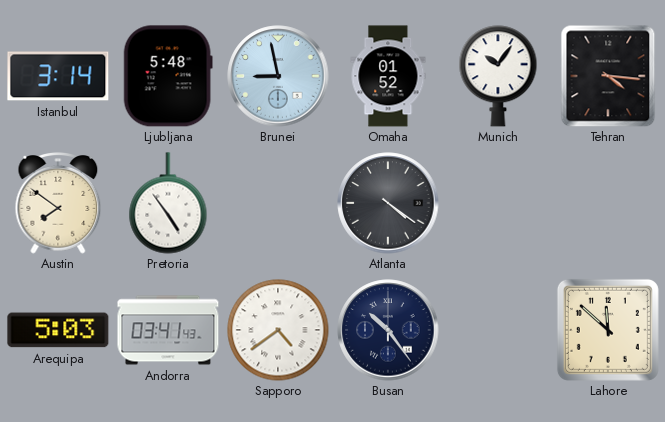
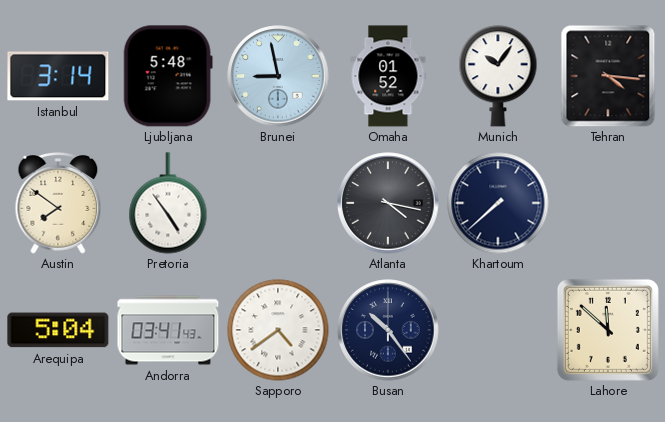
Atlanta: 4:21 -> 4:17
Khartoum: none -> 7:38
Arequipa: 5:03 -> 5:04
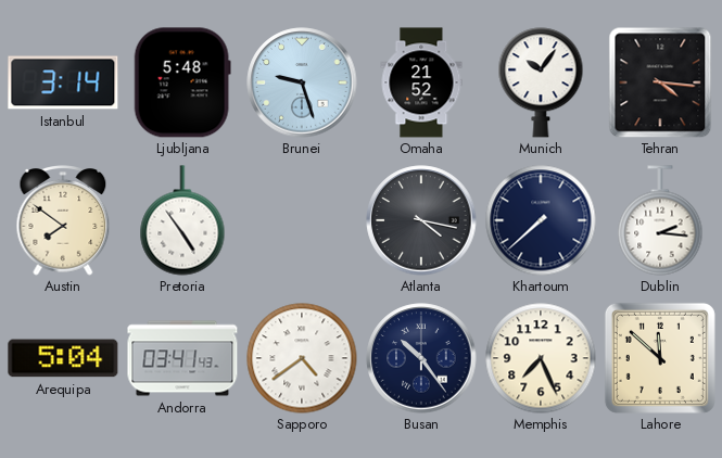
Brunei: 8:58 -> 9:27
Omaha: 01:52 -> 21:52
Dublin: none -> 2:16
Memphis: none -> 7:26
